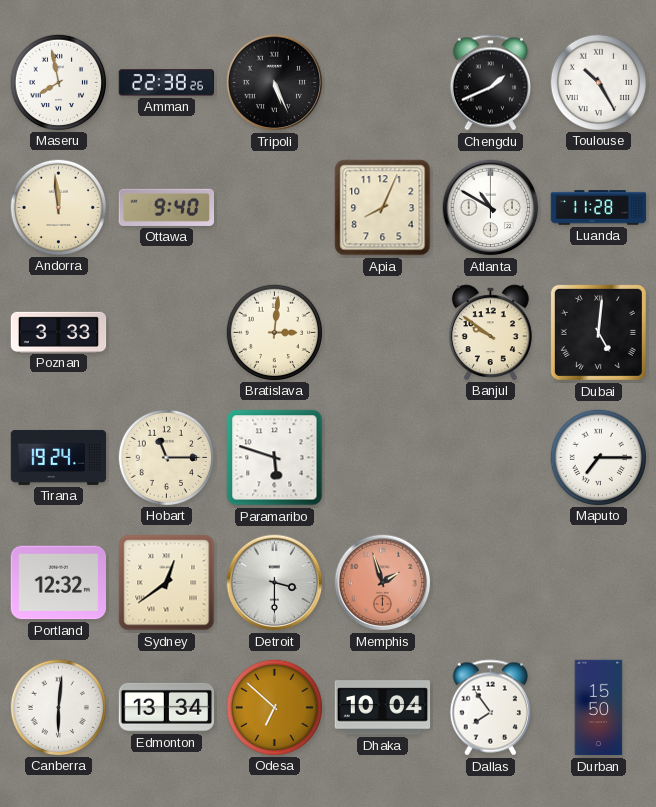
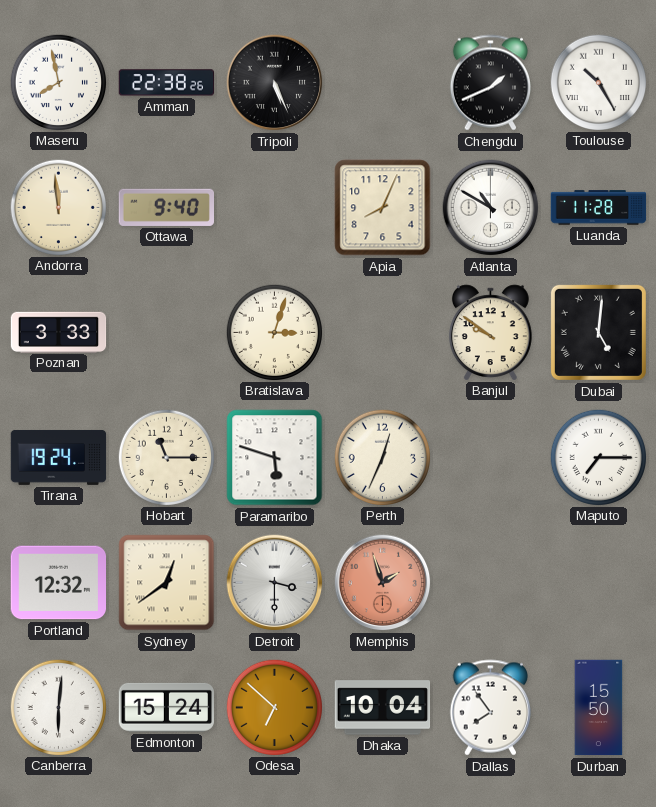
Bratislava: 3:01 -> 3:03
Perth: none -> 12:34
Edmonton: 13:34 -> 15:24
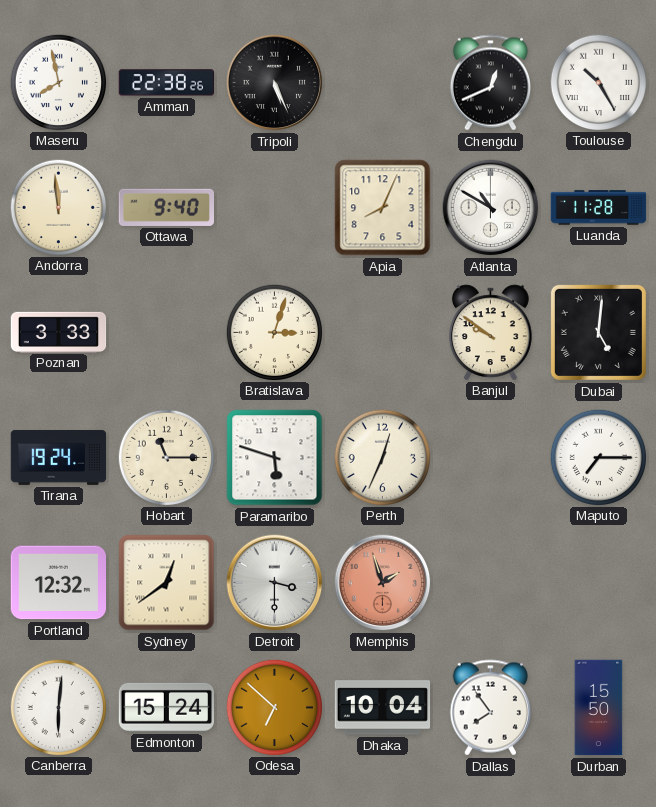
Chengdu: 1:41 -> 12:41
